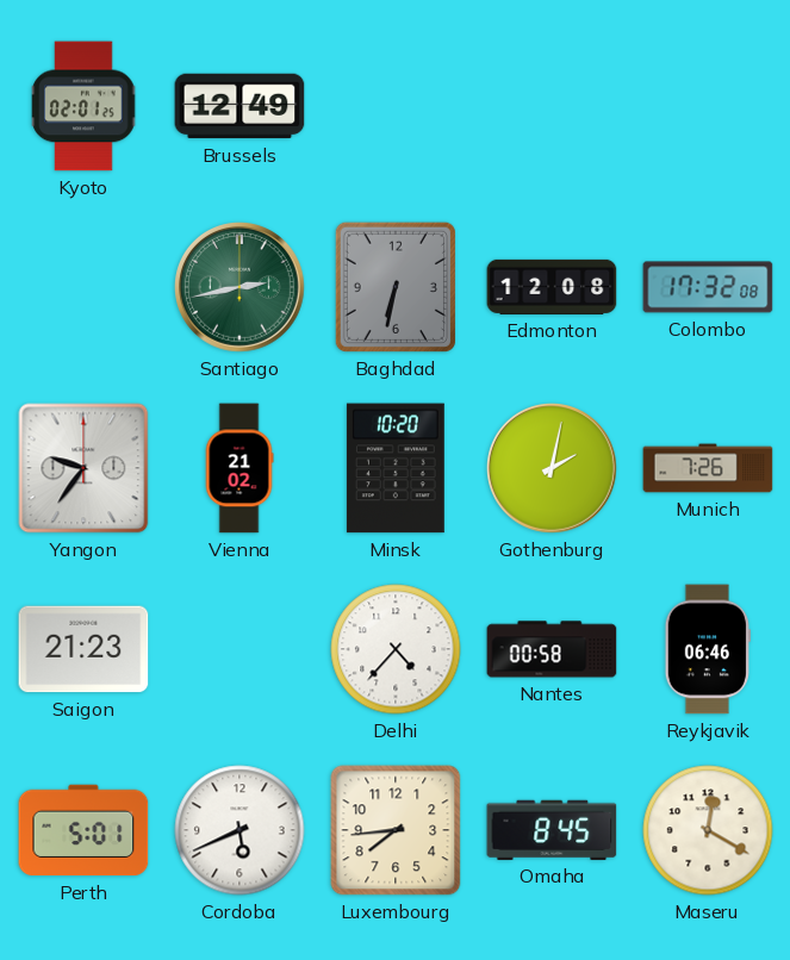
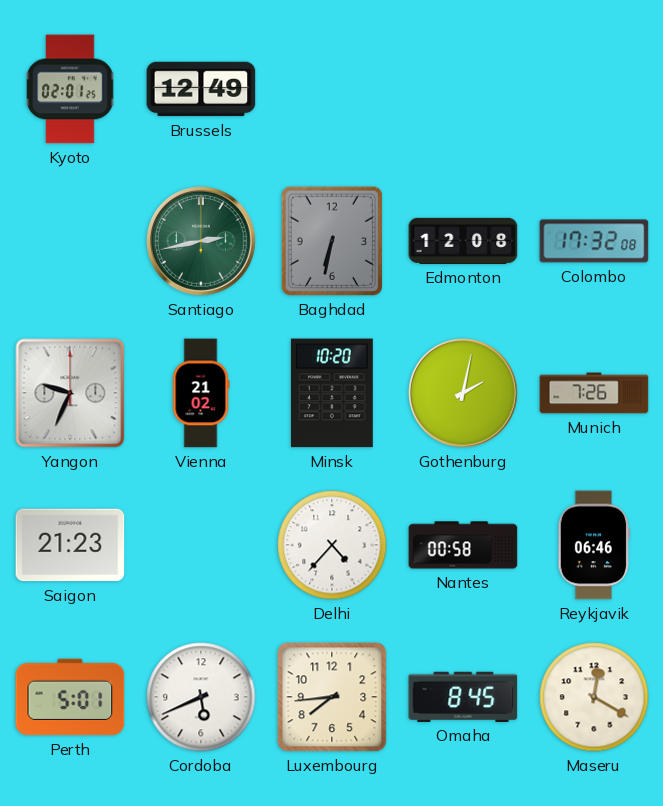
Yangon: 9:36 -> 9:34
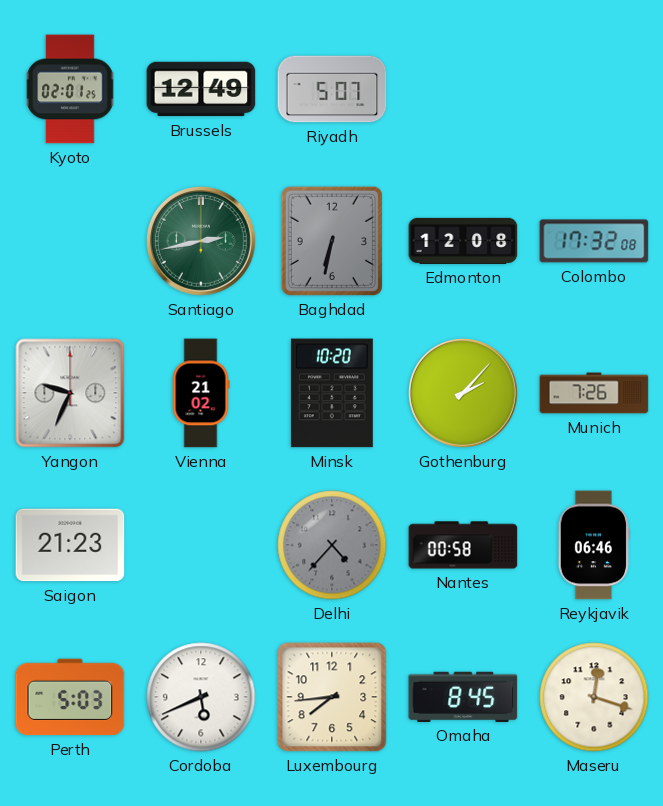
Riyadh: none -> 5:07
Gothenburg: 2:02 -> 2:07
Delhi dial: white -> grey
Perth: 5:01 -> 5:03
Maseru: 12:20 -> 12:18
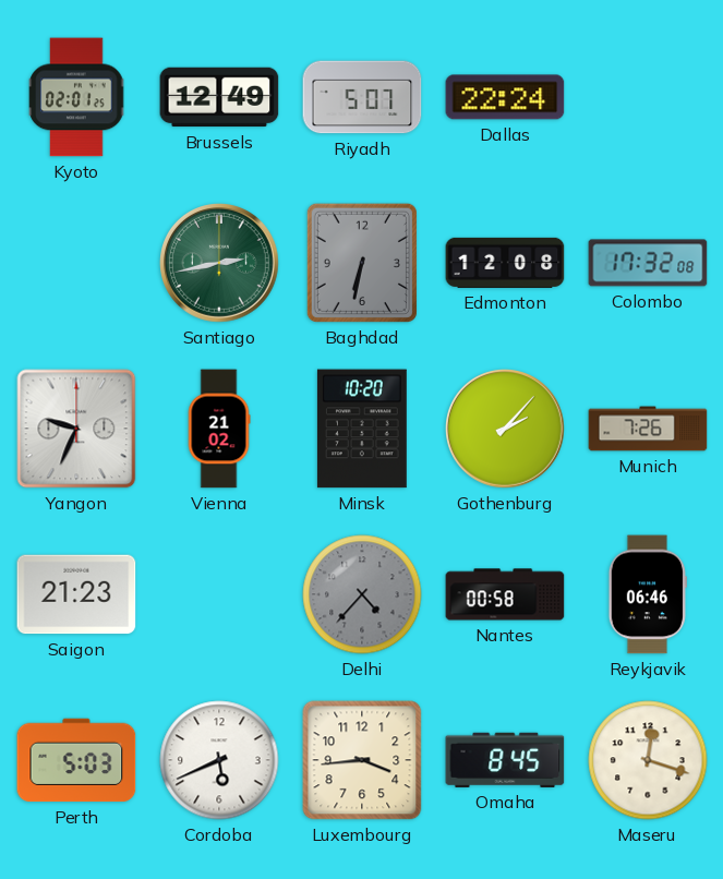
Dallas: none -> 22:24
Luxembourg: 7:44 -> 3:44
